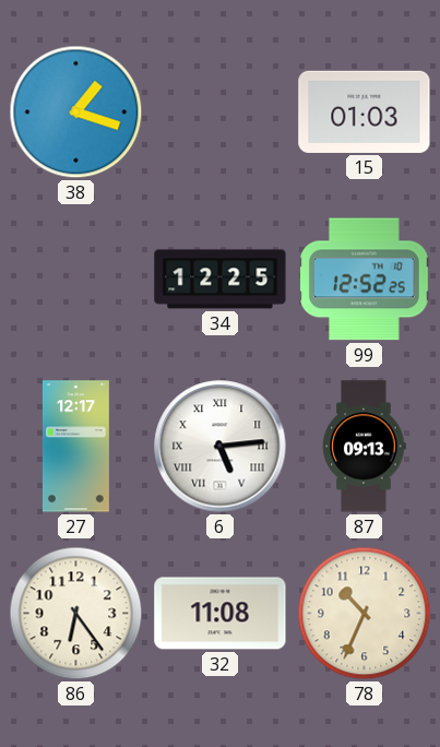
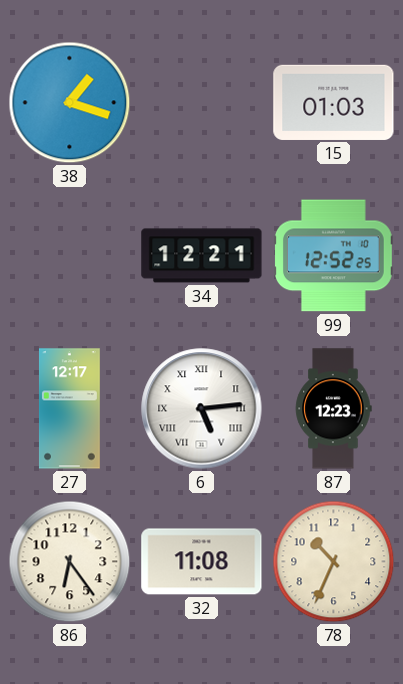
34: 12:25 -> 12:21
87: 09:13 -> 12:23
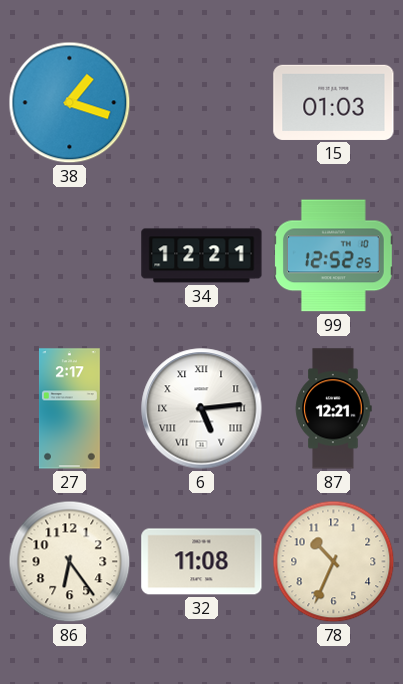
27: 12:17 -> 2:17
87: 12:23 -> 12:21
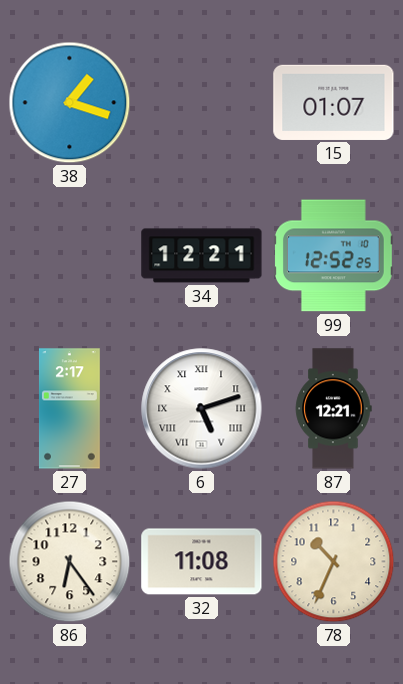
15: 01:03 -> 01:07
6: 5:14 -> 5:12
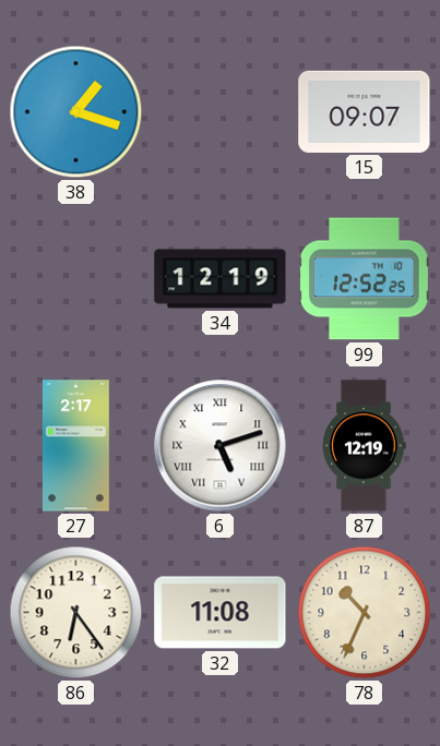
15: 01:07 -> 09:07
34: 12:21 -> 12:19
87: 12:21 -> 12:19
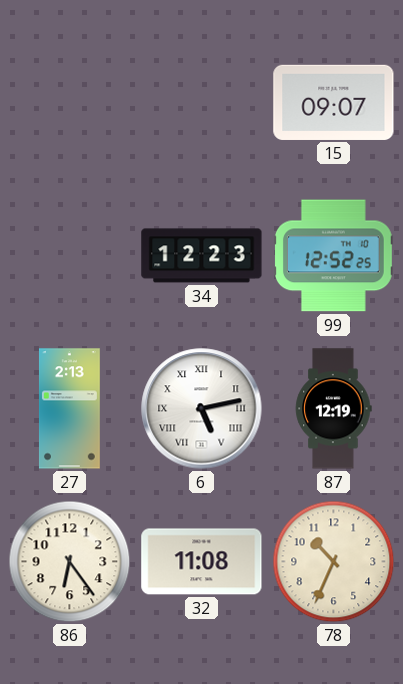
38: 1:18 -> none
34: 12:19 -> 12:23
27: 2:17 -> 2:13
6: 5:12 -> 5:13
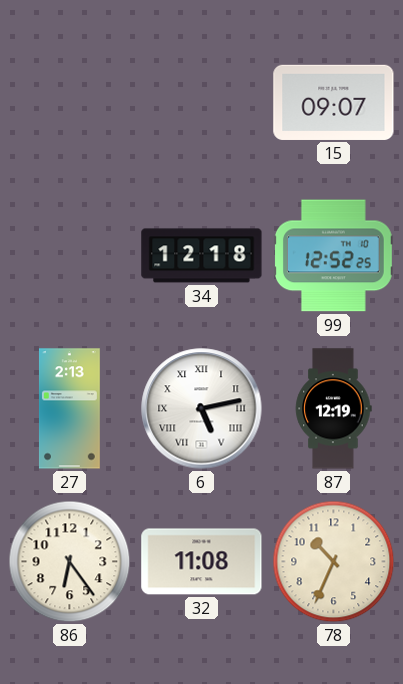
34: 12:23 -> 12:18
